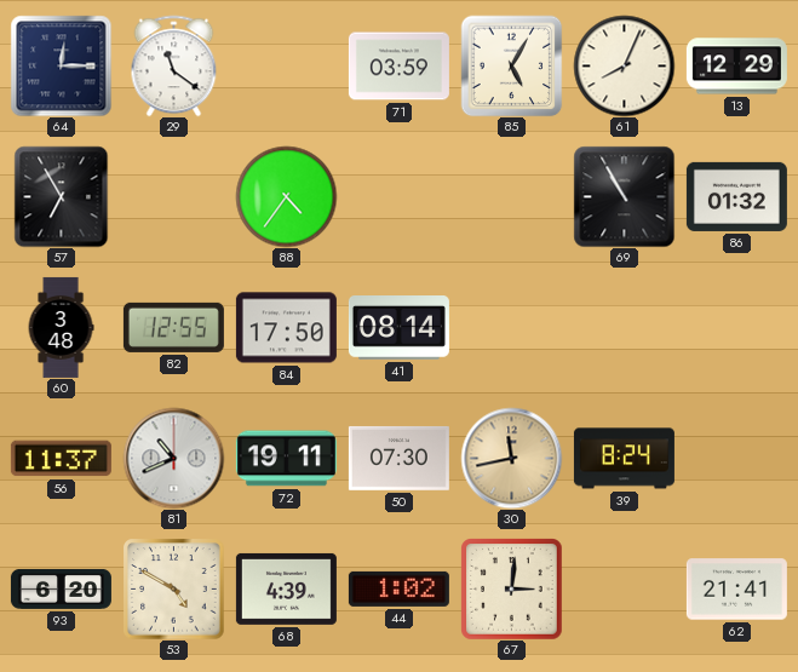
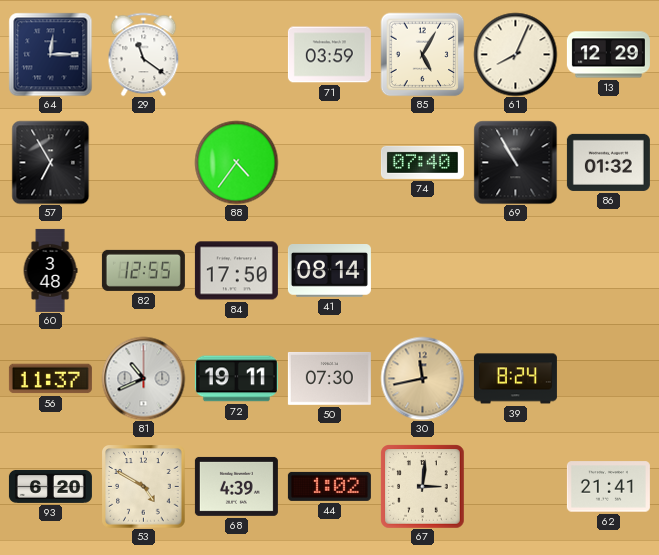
74: none -> 07:40
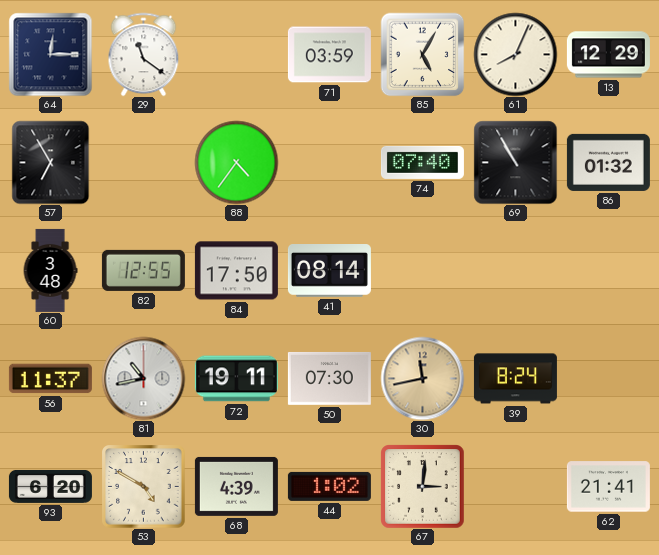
81: 10:41 -> 10:43
